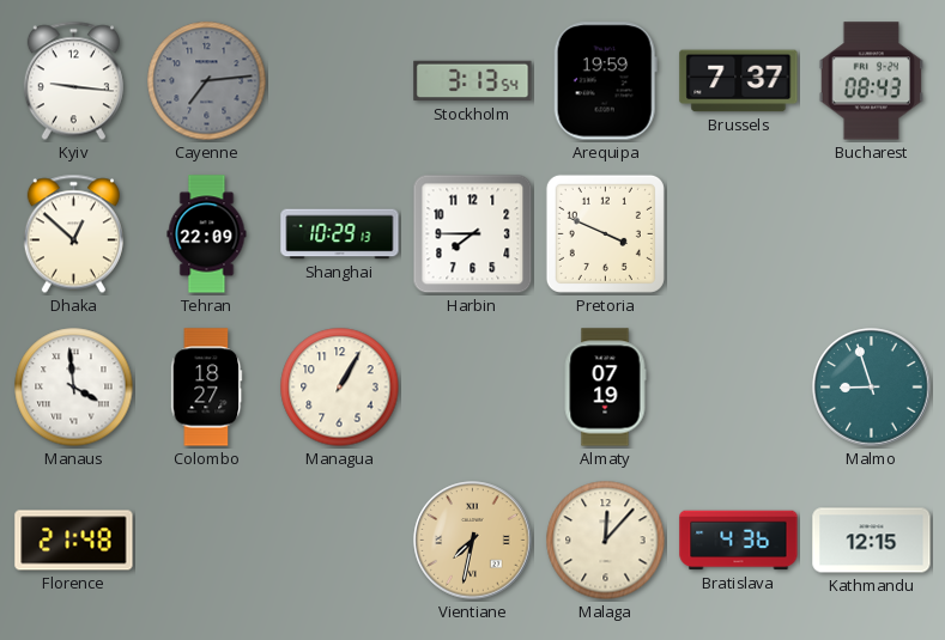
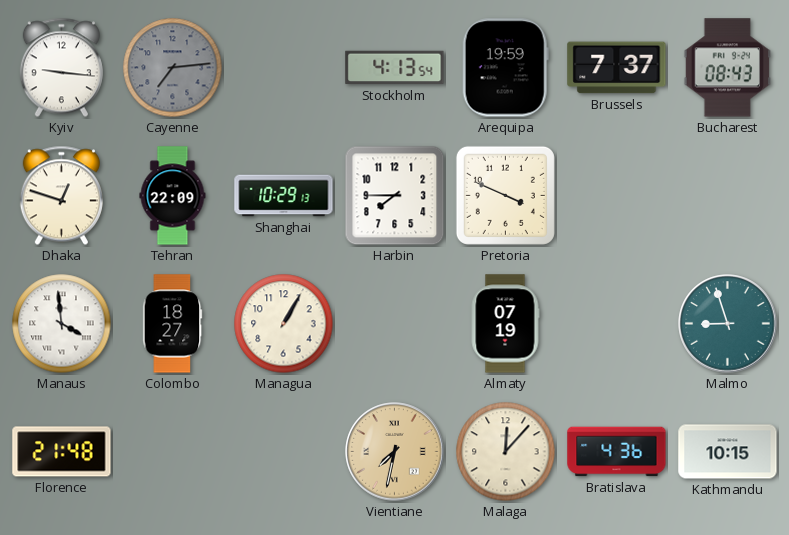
Stockholm: 3:13 -> 4:13
Dhaka: 12:52 -> 12:48
Kathmandu: 12:15 -> 10:15
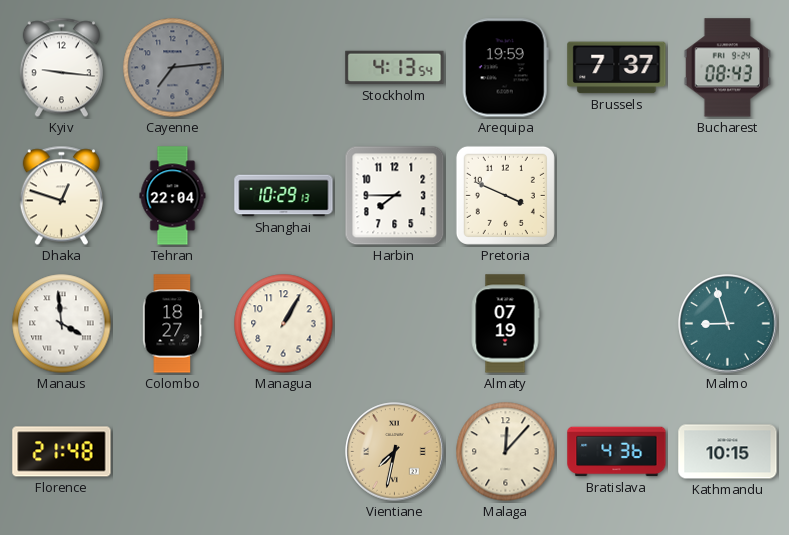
Tehran: 22:09 -> 22:04
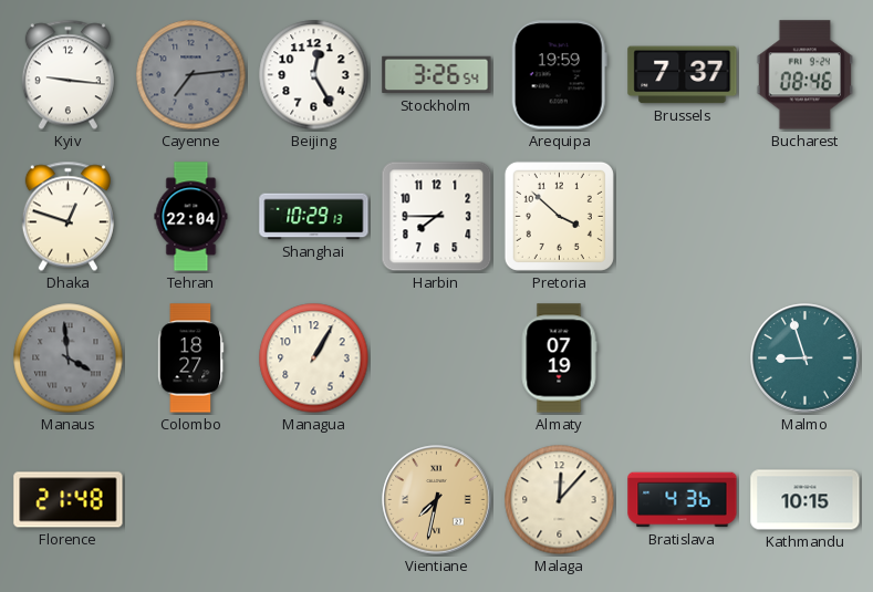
Beijing: none -> 12:25
Stockholm: 4:13 -> 3:26
Bucharest: 08:43 -> 08:46
Pretoria: 3:49 -> 3:52
Manaus dial: white -> grey
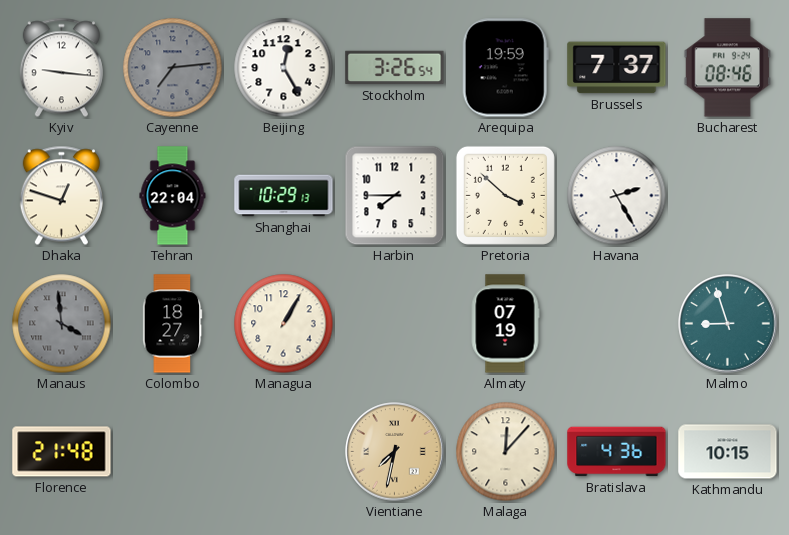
Havana: none -> 2:25
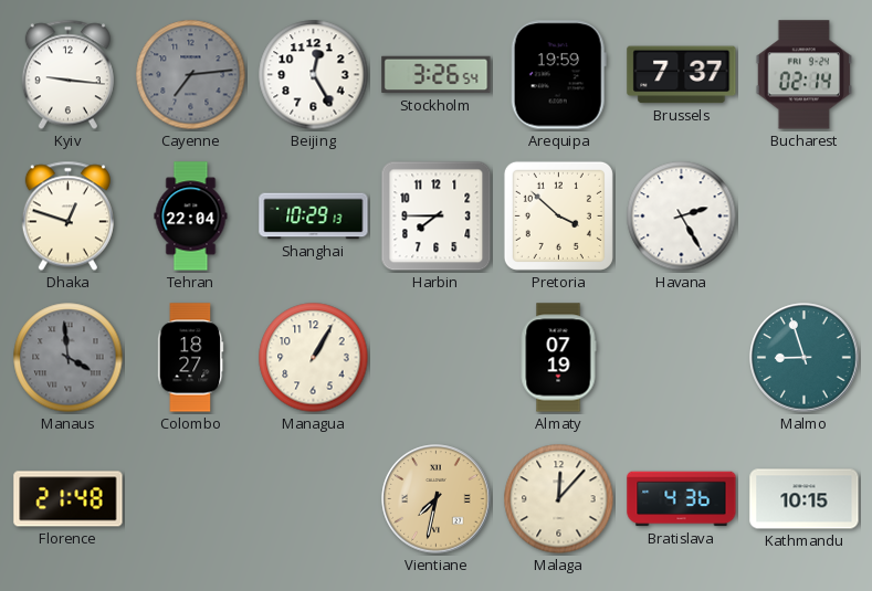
Bucharest: 08:46 -> 02:14
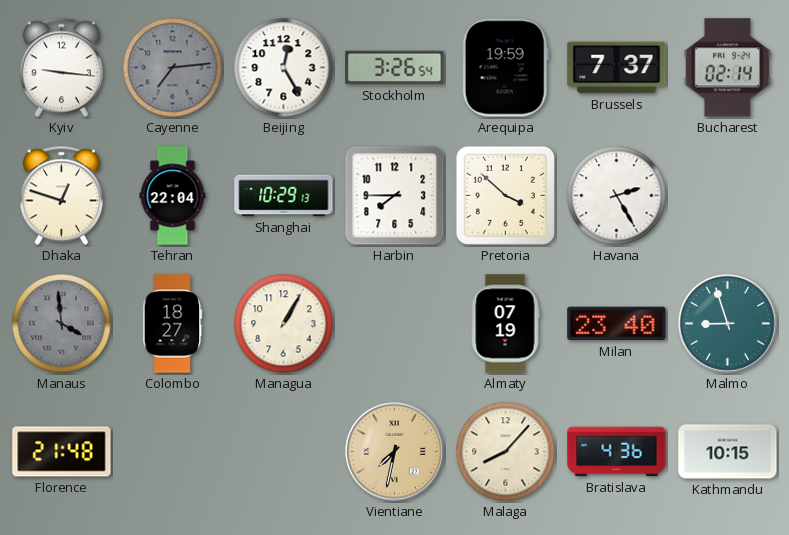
Milan: none -> 23:40
Malaga: 12:07 -> 8:07
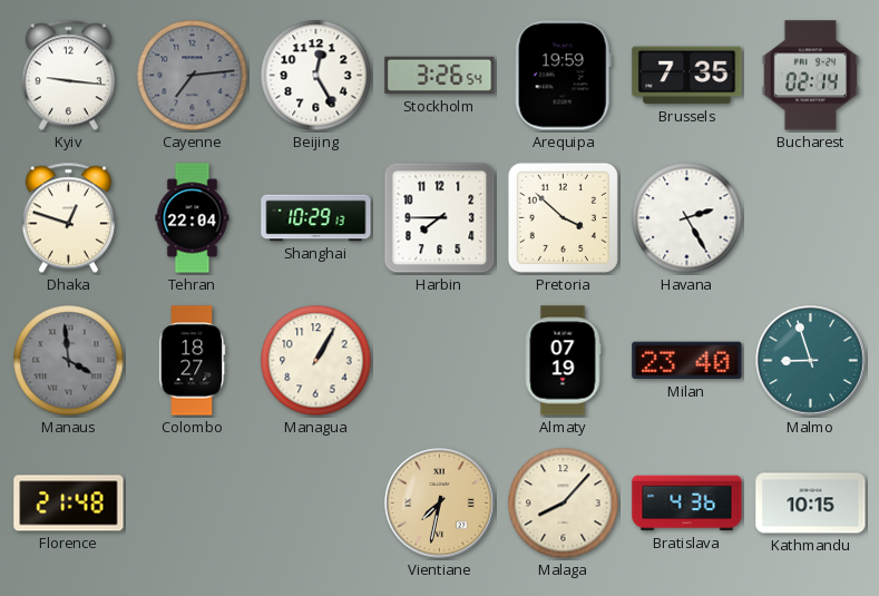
Brussels: 7:37 -> 7:35
